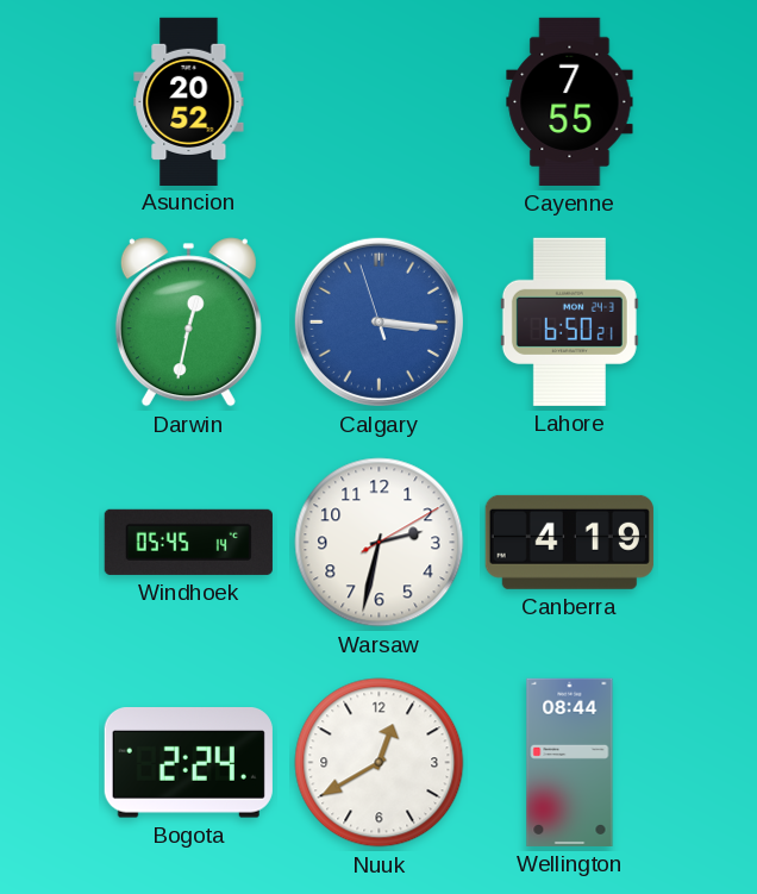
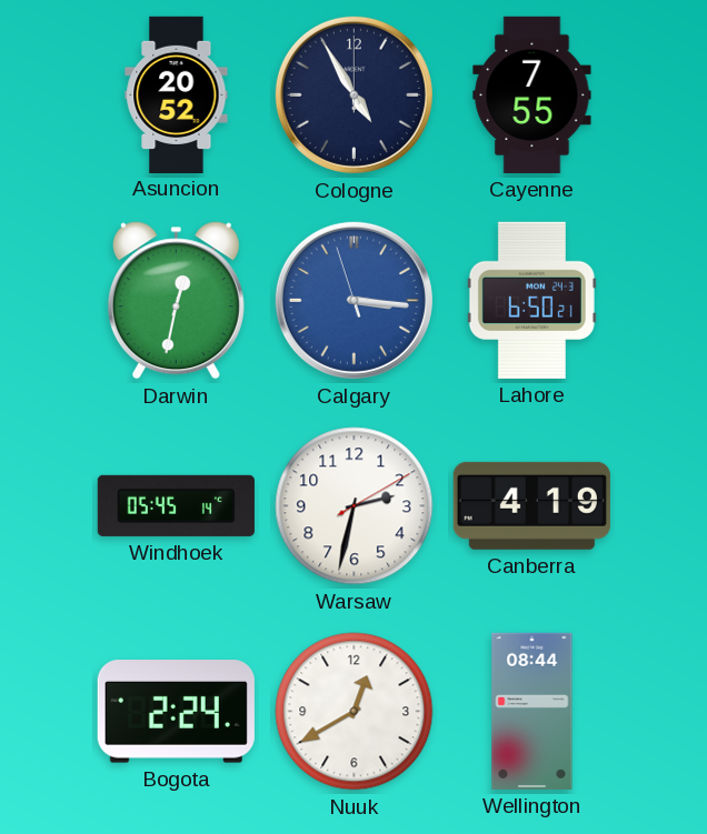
Cologne: none -> 4:55
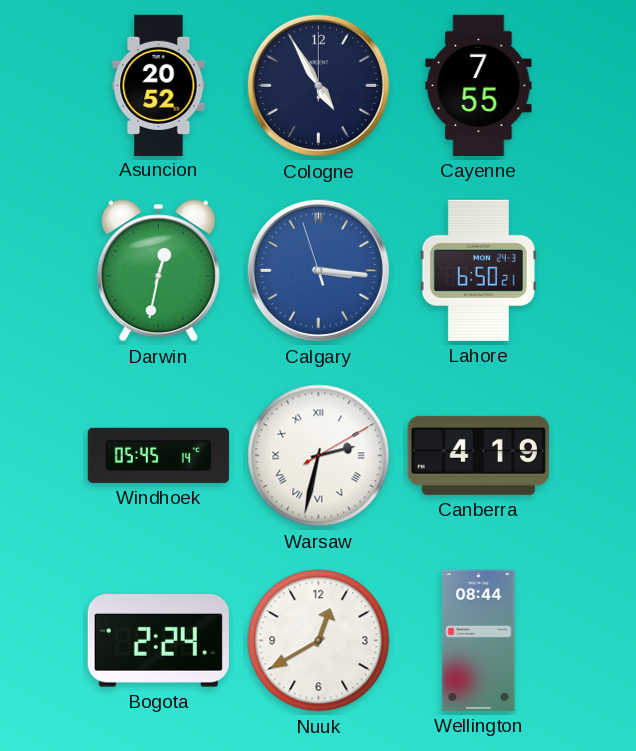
Warsaw numerals: Arabic -> Roman
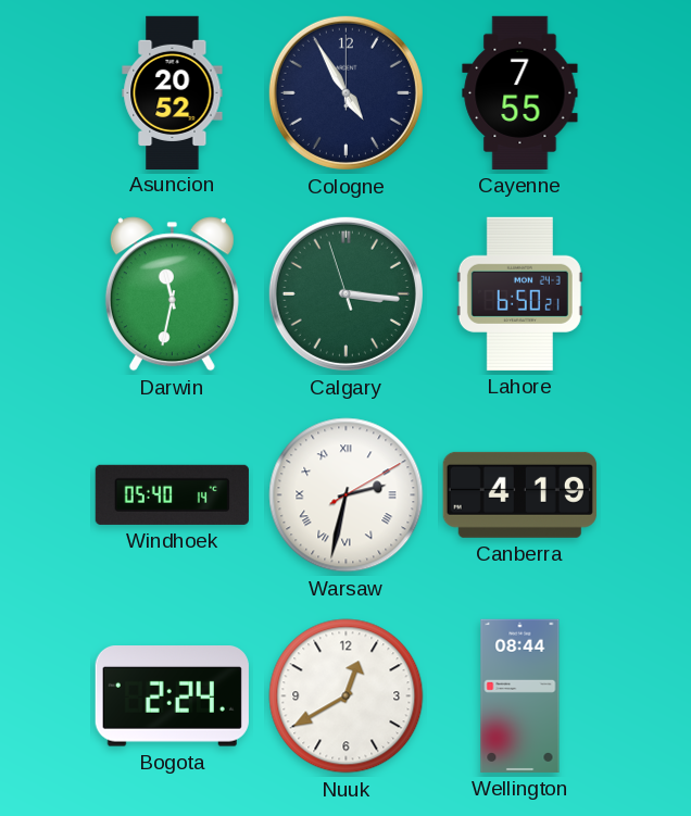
Darwin: 12:32 -> 11:32
Calgary dial: blue -> green
Windhoek: 05:45 -> 05:40
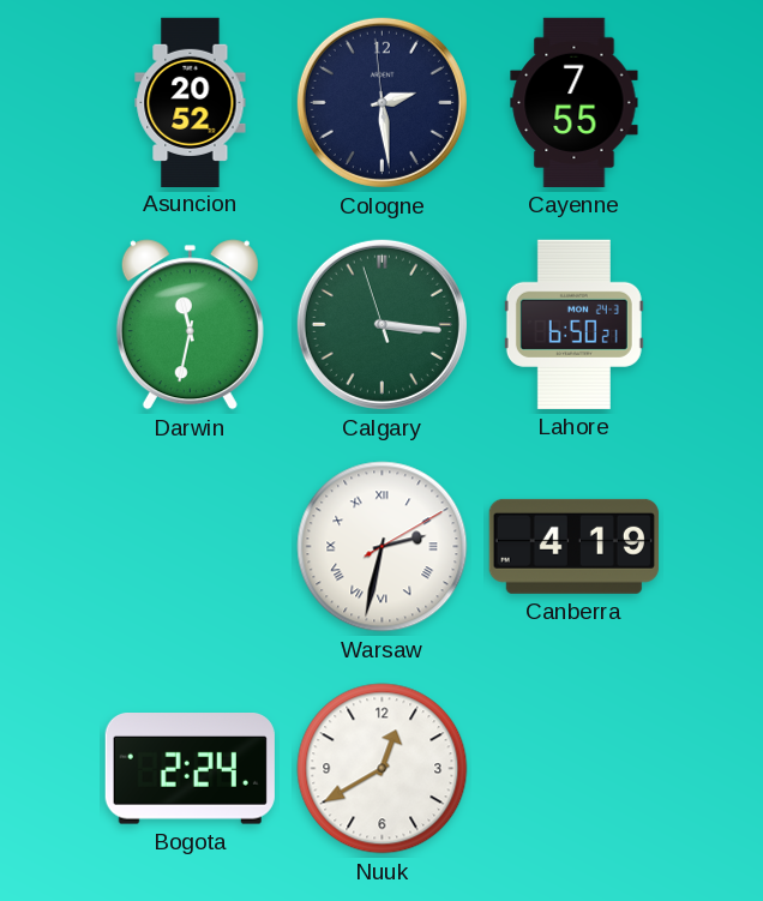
Cologne: 4:55 -> 2:28
Windhoek: 05:40 -> none
Wellington: 08:44 -> none
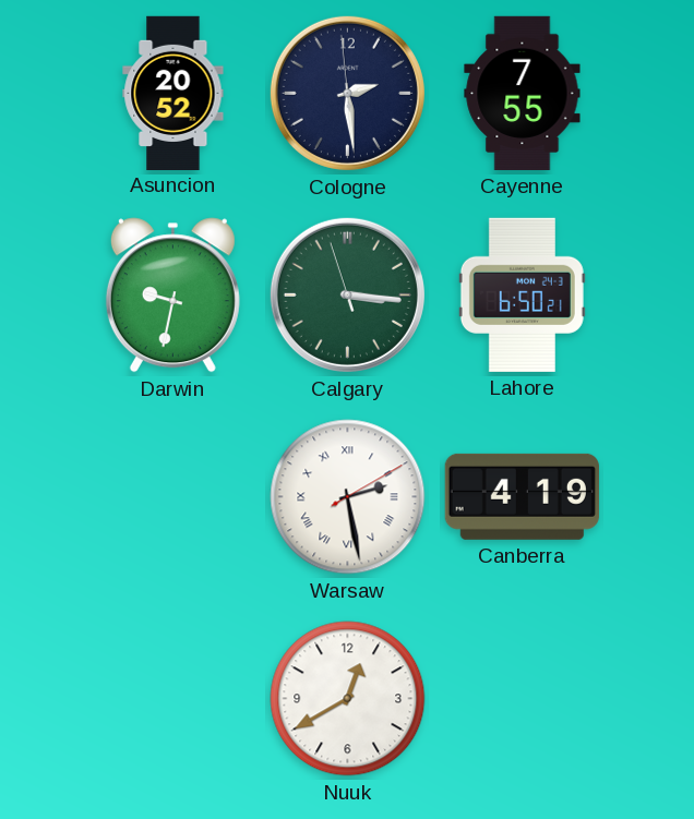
Darwin: 11:32 -> 9:32
Warsaw: 2:32 -> 2:28
Bogota: 2:24 -> none
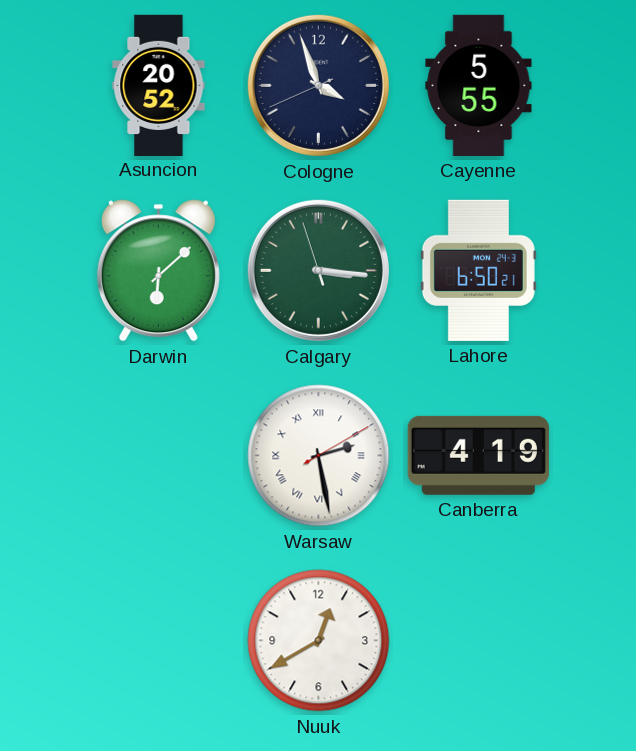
Cologne: 2:28 -> 3:56
Cayenne: 7:55 -> 5:55
Darwin: 9:32 -> 6:08
